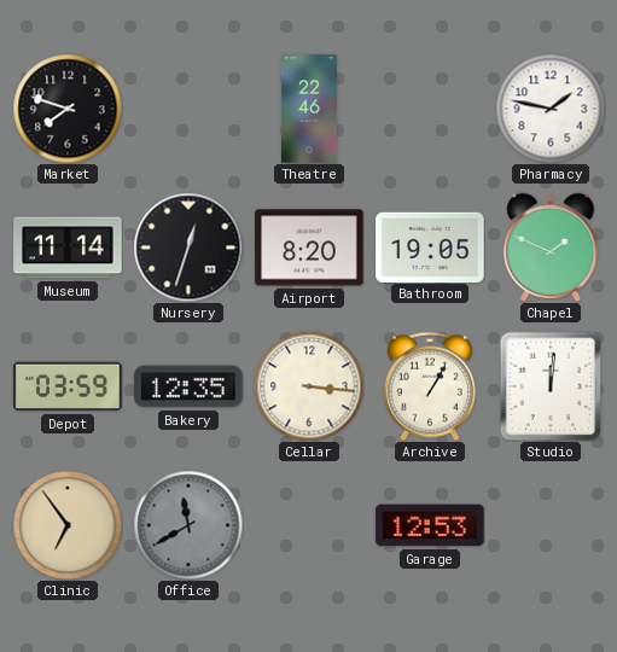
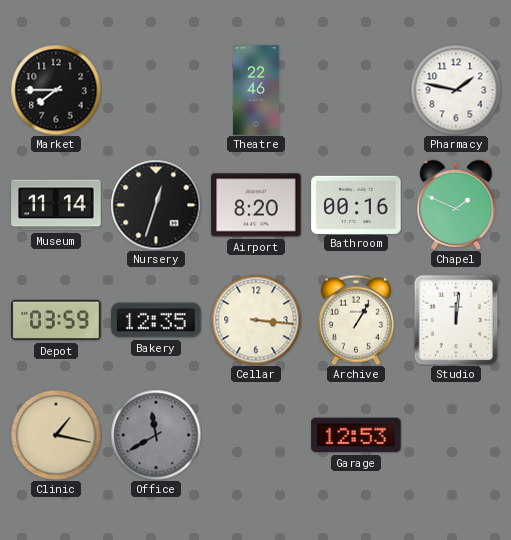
Market: 7:48 -> 7:45
Bathroom: 19:05 -> 00:16
Clinic: 6:54 -> 1:17
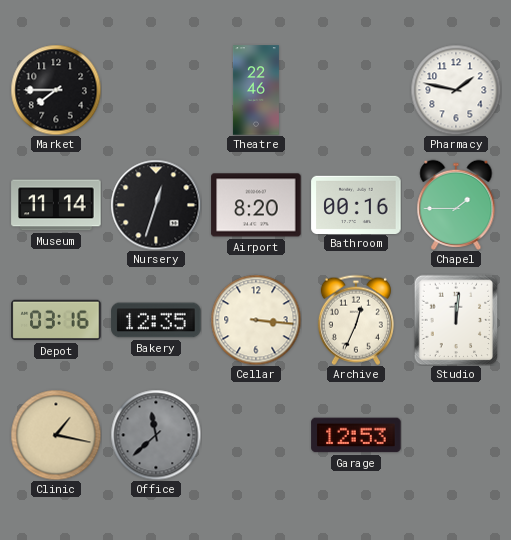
Chapel: 1:49 -> 1:45
Depot: 03:59 -> 03:16
Archive: 1:05 -> 12:34
Office: 11:40 -> 11:38
